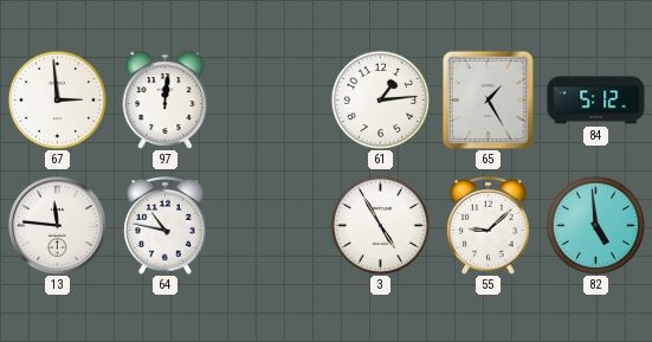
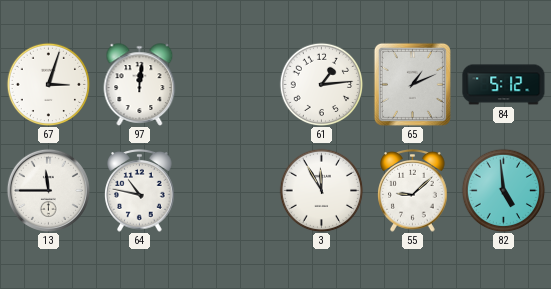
67: 2:59 -> 3:03
65: 1:25 -> 1:11
13: 11:46 -> 11:45
3: 4:55 -> 11:55
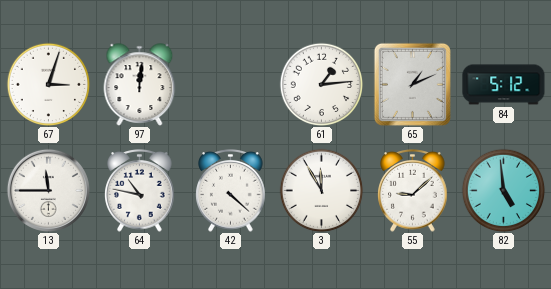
42: none -> 4:22
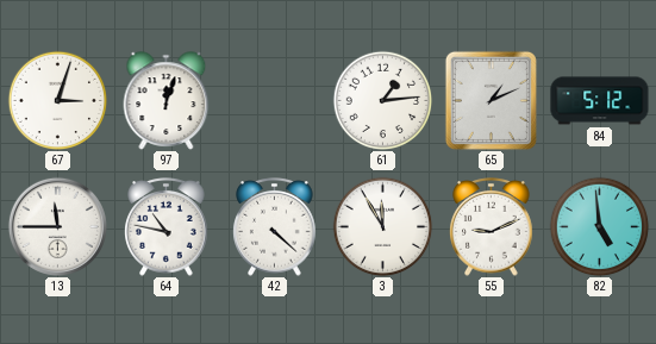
97: 12:01 -> 12:03
55: 9:08 -> 9:11
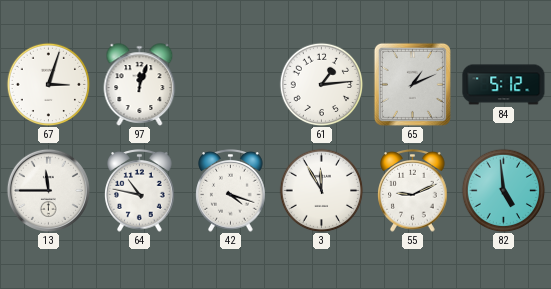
42: 4:22 -> 4:18
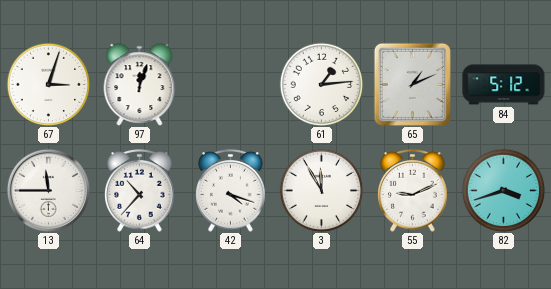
64: 10:47 -> 10:37
82: 4:59 -> 3:42
